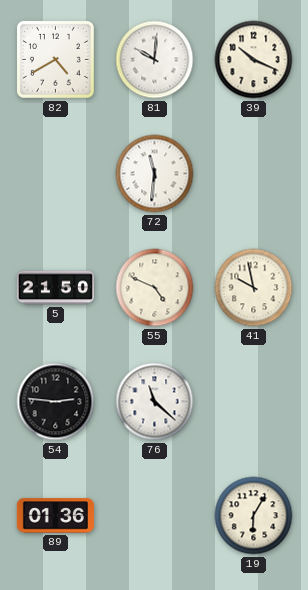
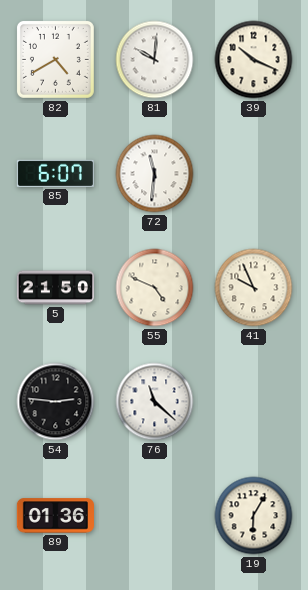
85: none -> 6:07
41: 9:58 -> 9:56
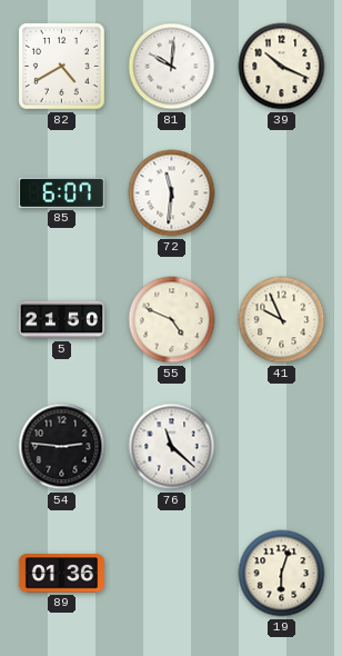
19: 6:05 -> 6:03
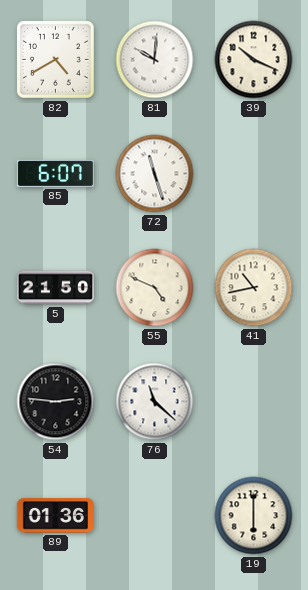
72: 11:31 -> 11:27
41: 9:56 -> 10:43
19: 6:03 -> 6:00
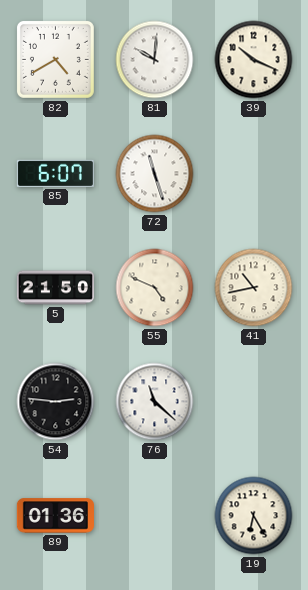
19: 6:00 -> 6:25
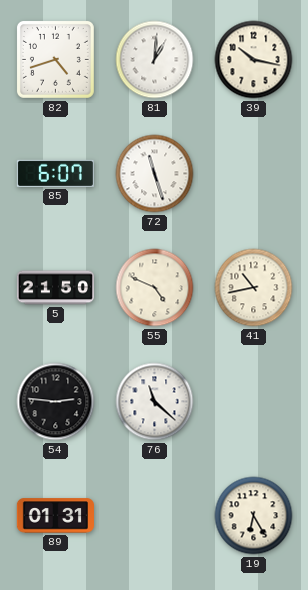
82: 4:40 -> 4:42
81: 10:01 -> 1:01
39: 10:19 -> 10:17
89: 01:36 -> 01:31
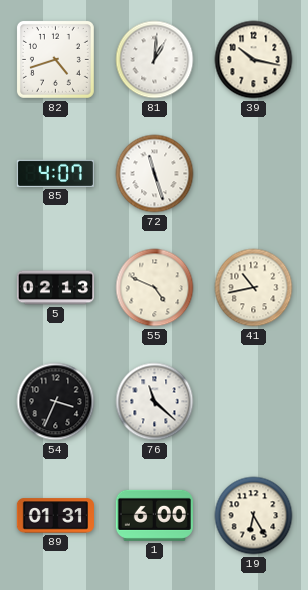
85: 6:07 -> 4:07
5: 21:50 -> 02:13
54: 2:46 -> 3:34
1: none -> 6:00
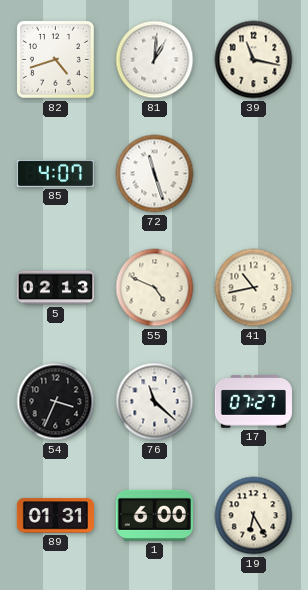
39: 10:17 -> 11:17
17: none -> 07:27
